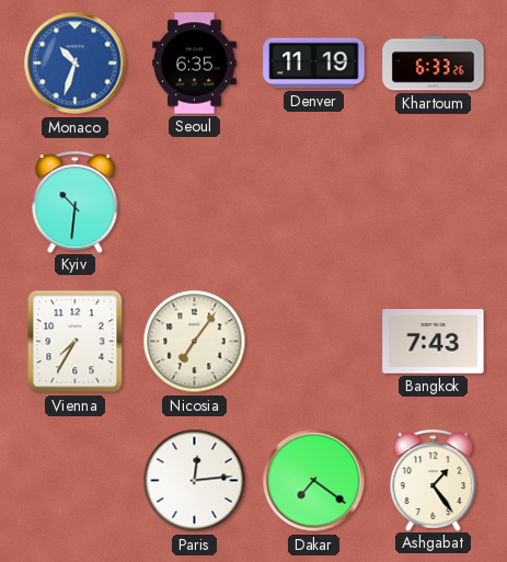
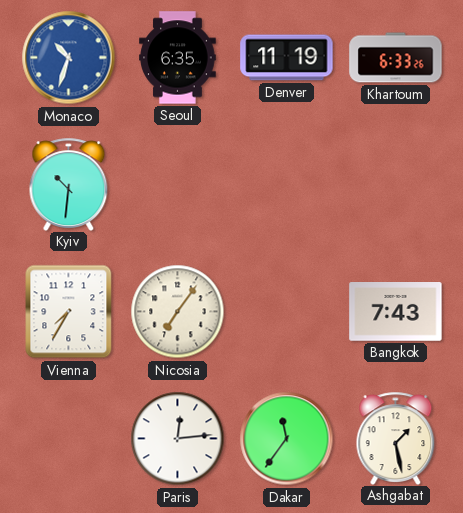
Dakar: 7:21 -> 11:36
Ashgabat: 1:24 -> 1:28
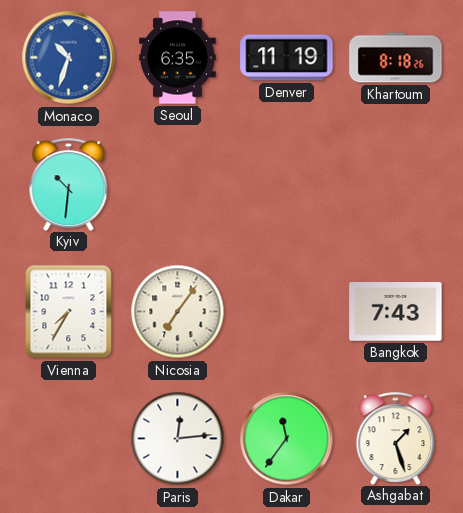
Khartoum: 6:33 -> 8:18
Ashgabat: 1:28 -> 1:27
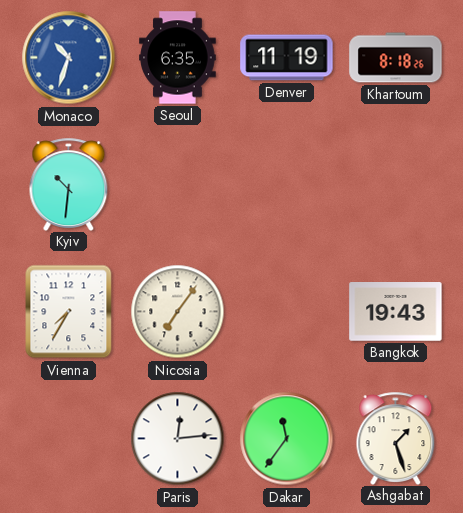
Bangkok: 7:43 -> 19:43
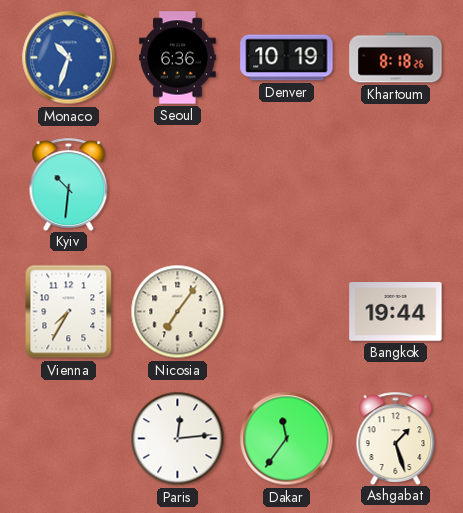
Seoul: 6:35 -> 6:36
Denver: 11:19 -> 10:19
Bangkok: 19:43 -> 19:44
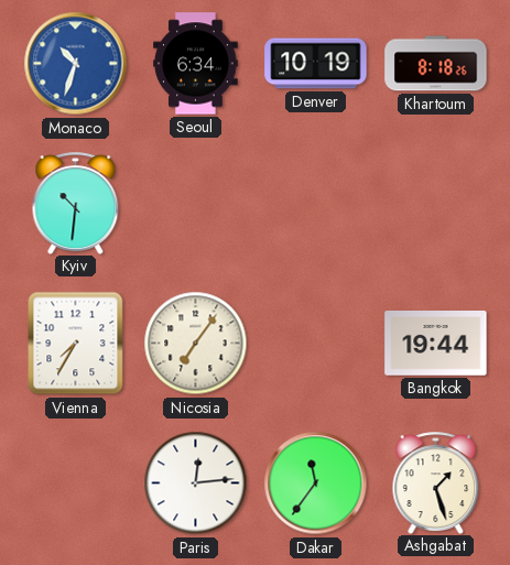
Seoul: 6:36 -> 6:34
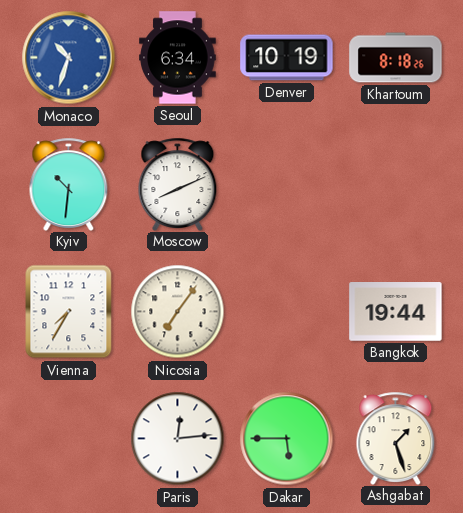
Moscow: none -> 8:11
Dakar: 11:36 -> 5:45
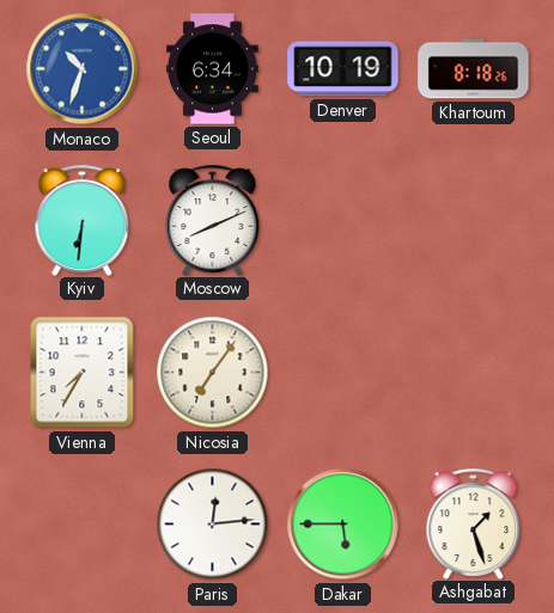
Kyiv: 10:31 -> 6:31
Bangkok: 19:44 -> none
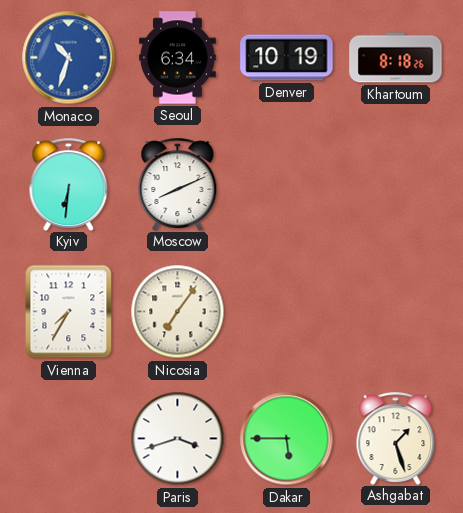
Paris: 12:14 -> 3:42
